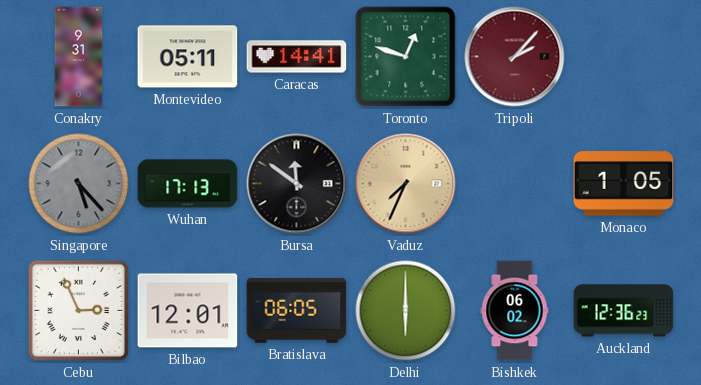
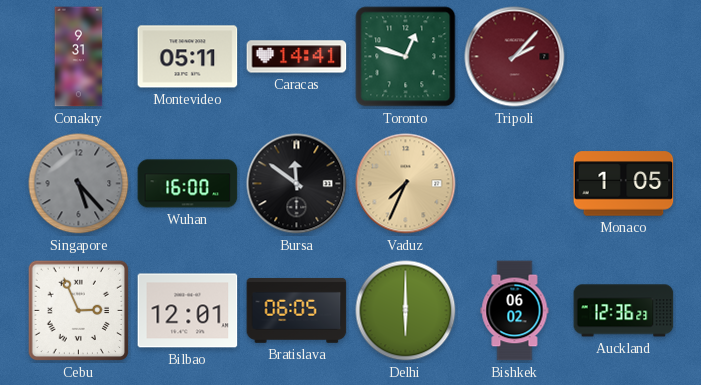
Wuhan: 17:13 -> 16:00
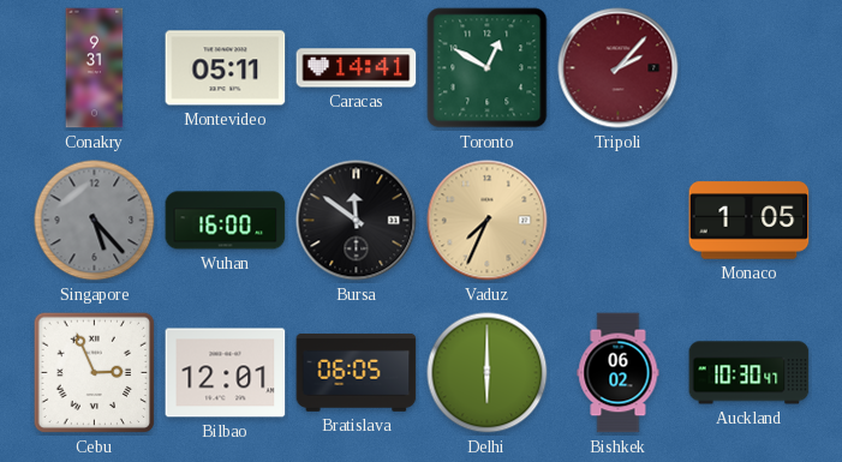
Toronto: 12:48 -> 12:50
Auckland: 12:36 -> 10:30
